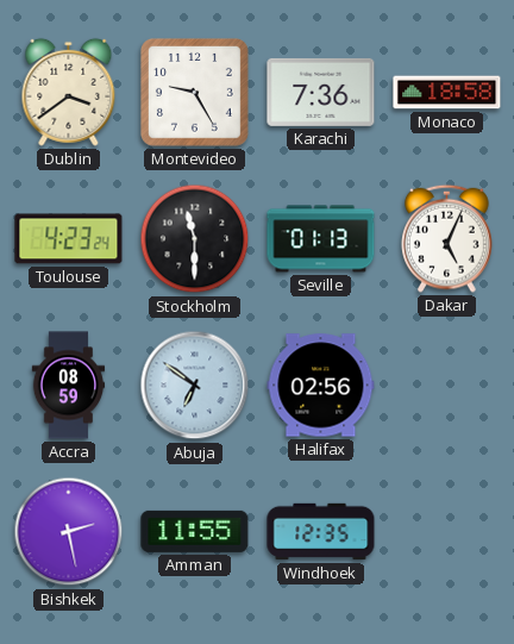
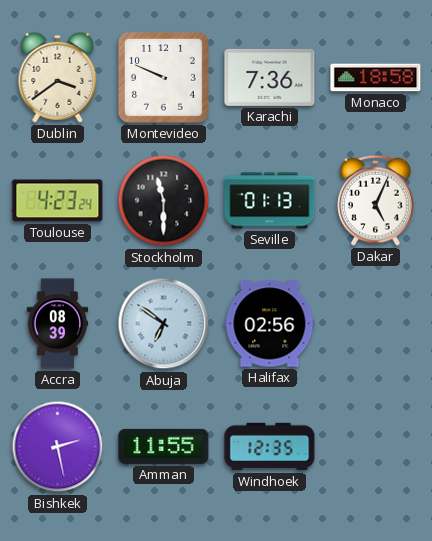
Montevideo: 9:25 -> 9:49
Accra: 08:59 -> 08:39
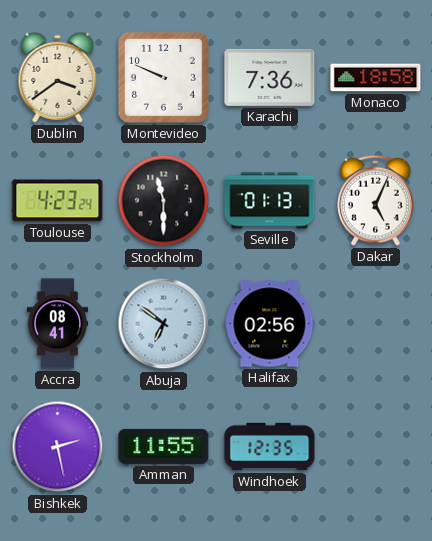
Accra: 08:39 -> 08:41
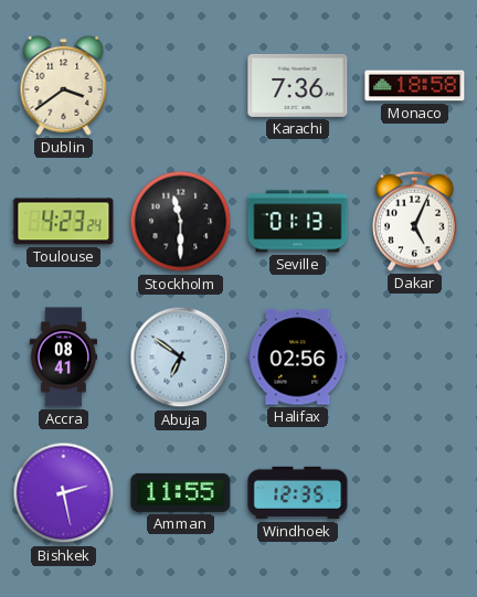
Montevideo: 9:49 -> none
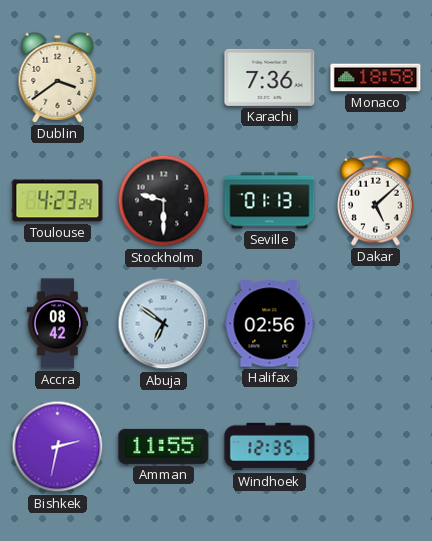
Stockholm: 11:30 -> 9:30
Dakar: 5:04 -> 5:08
Accra: 08:41 -> 08:42
Bishkek: 2:28 -> 2:32
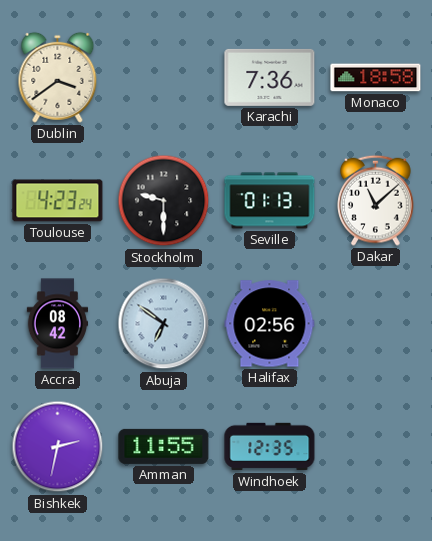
Dakar: 5:08 -> 11:08
